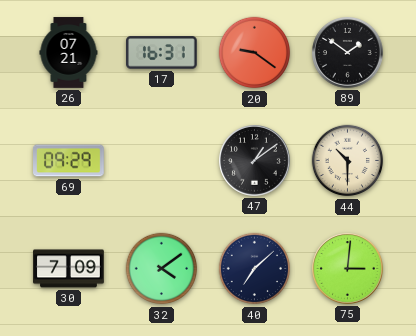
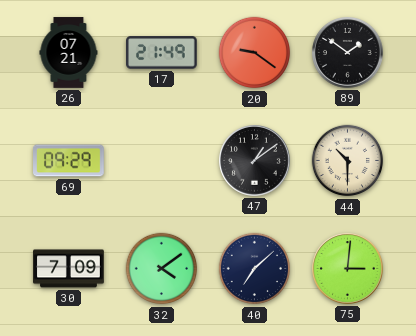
17: 16:31 -> 21:49
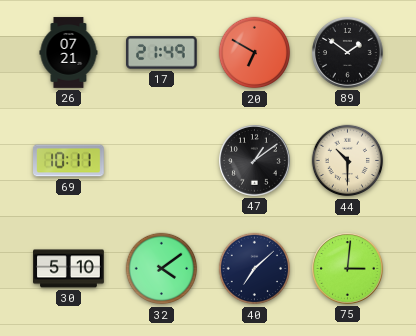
20: 9:21 -> 6:50
69: 09:29 -> 10:11
30: 7:09 -> 5:10
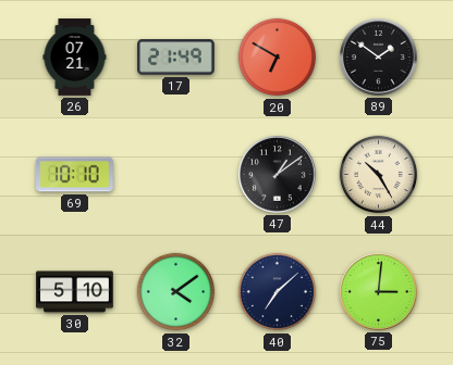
69: 10:11 -> 10:10
44: 10:30 -> 10:25
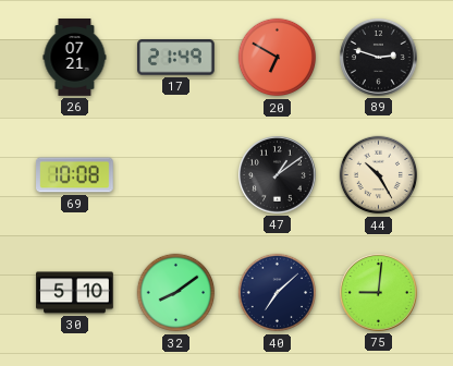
89: 1:51 -> 2:48
69: 10:10 -> 10:08
32: 4:09 -> 8:09
75: 3:01 -> 9:01
